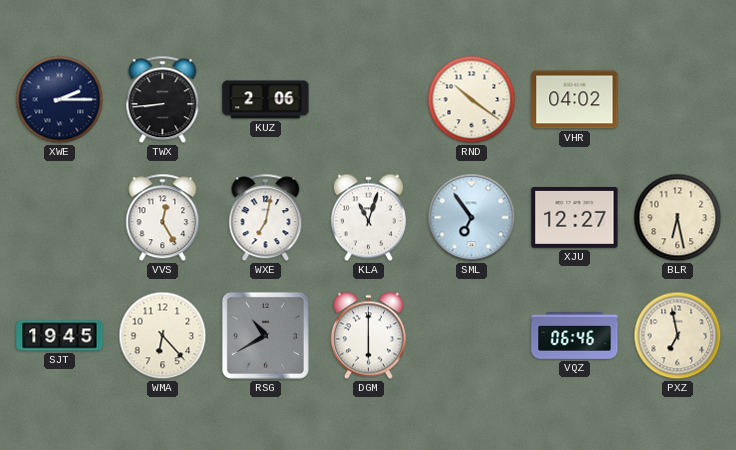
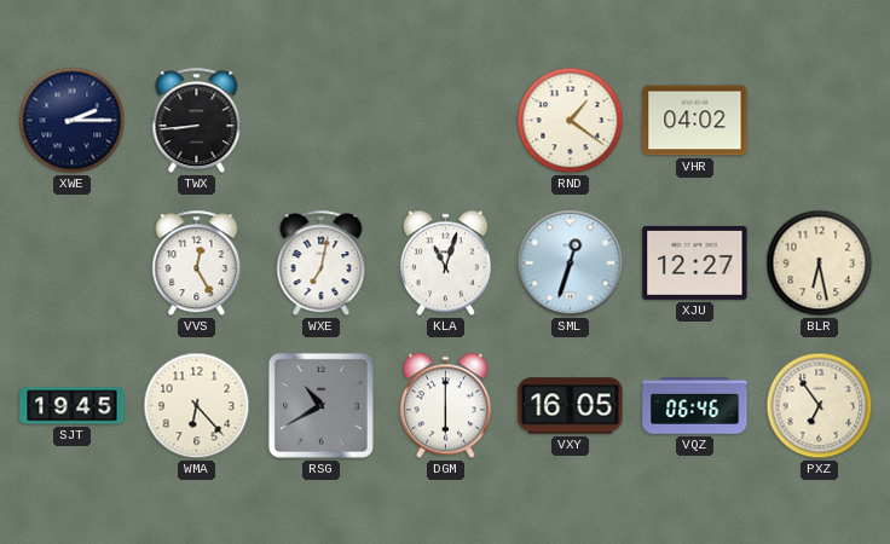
KUZ: 2:06 -> none
RND: 10:21 -> 1:21
SML: 6:54 -> 12:33
VXY: none -> 16:05
PXZ: 6:58 -> 6:54
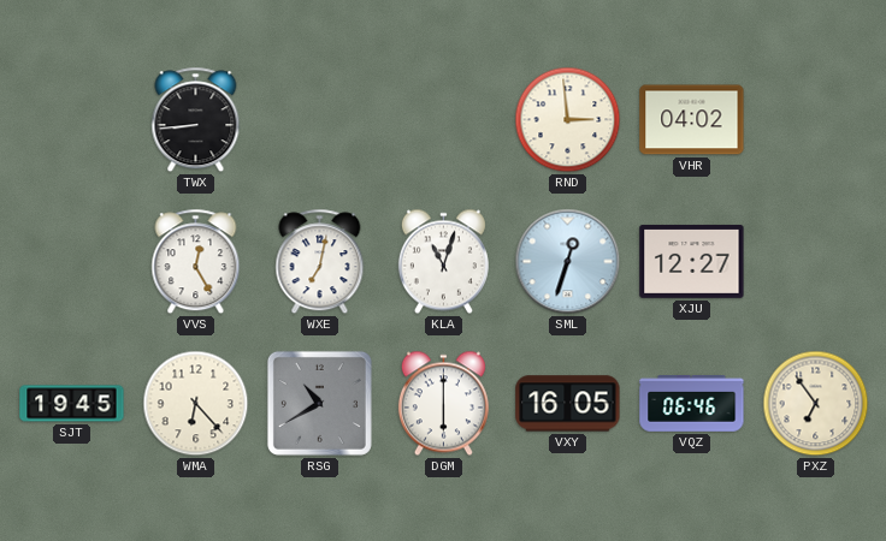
XWE: 2:15 -> none
RND: 1:21 -> 2:59
BLR: 6:28 -> none
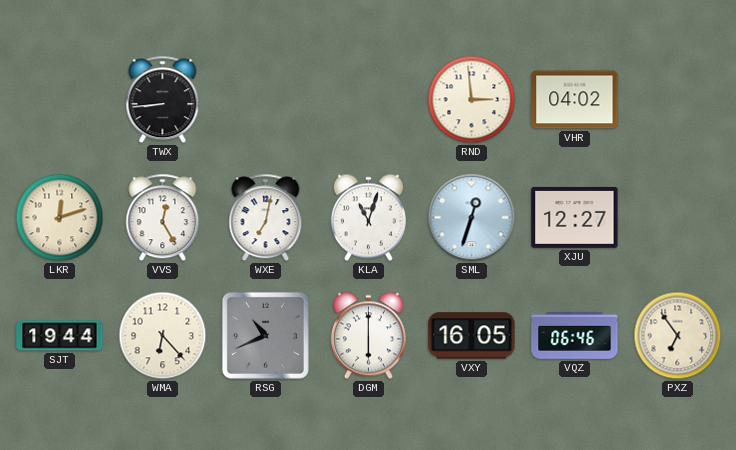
LKR: none -> 12:12
SJT: 19:45 -> 19:44
RSG: 10:40 -> 10:41
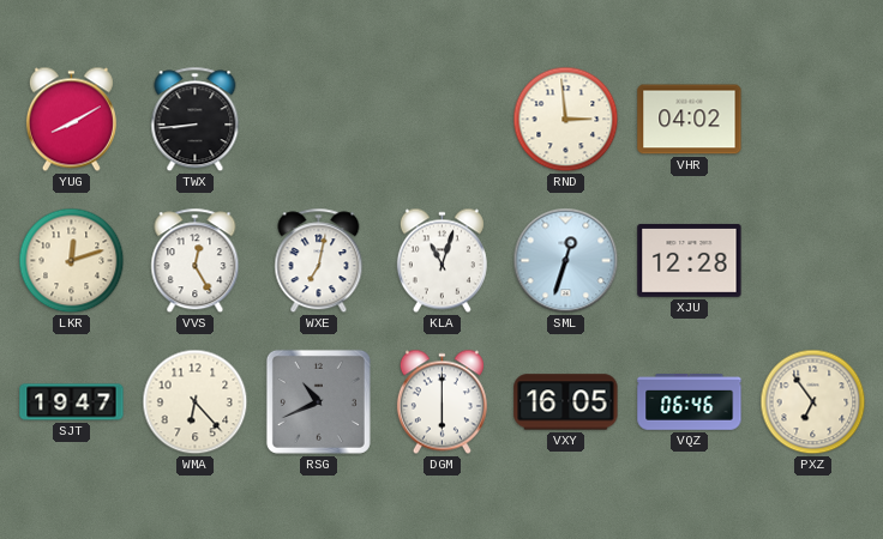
YUG: none -> 8:10
XJU: 12:27 -> 12:28
SJT: 19:44 -> 19:47
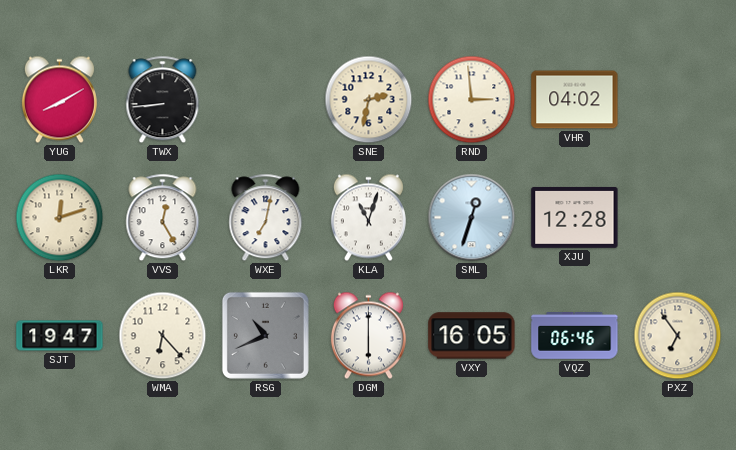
SNE: none -> 2:32
